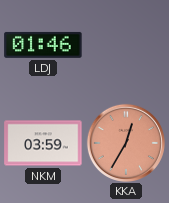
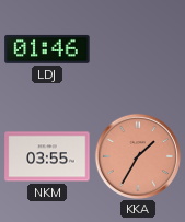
NKM: 03:59 -> 03:55
KKA: 12:35 -> 1:35
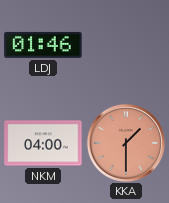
NKM: 03:55 -> 04:00
KKA: 1:35 -> 1:30
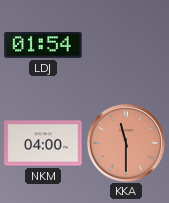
LDJ: 01:46 -> 01:54
KKA: 1:30 -> 11:30
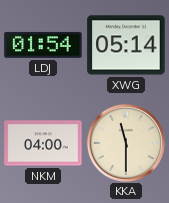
XWG: none -> 05:14
KKA dial: salmon -> cream
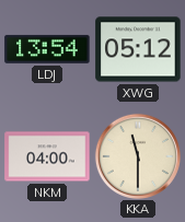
LDJ: 01:54 -> 13:54
XWG: 05:14 -> 05:12
